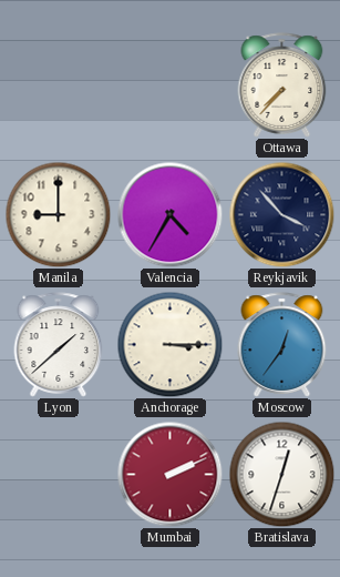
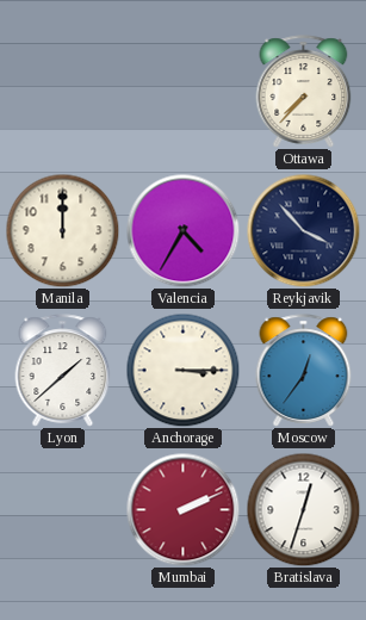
Manila: 9:00 -> 12:00
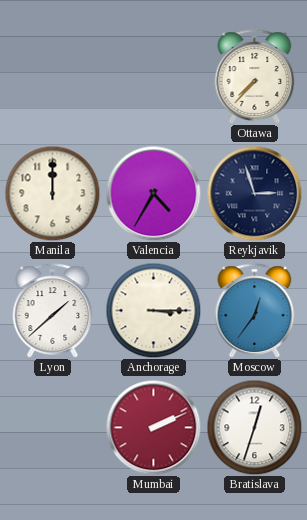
Reykjavik: 3:53 -> 2:57
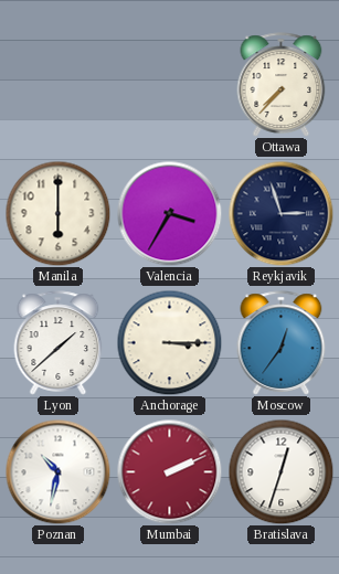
Manila: 12:00 -> 6:00
Valencia: 4:35 -> 3:35
Poznan: none -> 10:32
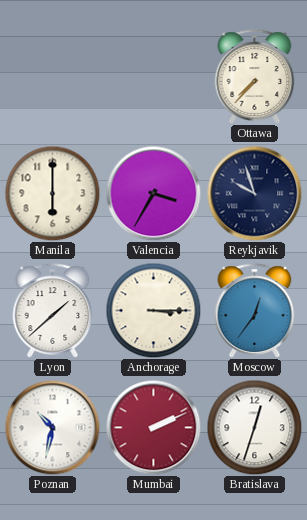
Reykjavik: 2:57 -> 9:57
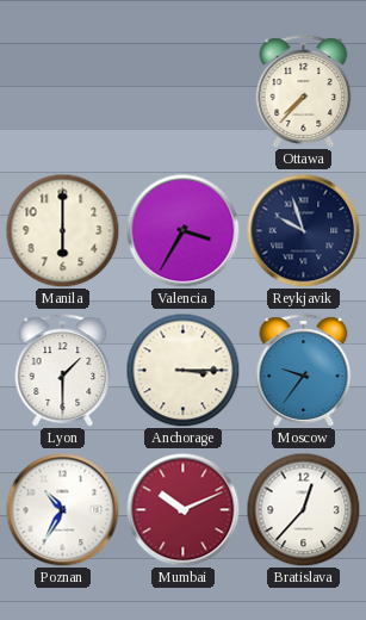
Lyon: 1:38 -> 1:30
Moscow: 12:36 -> 9:36
Poznan: 10:32 -> 10:35
Mumbai: 2:11 -> 10:11
Bratislava: 12:33 -> 12:37
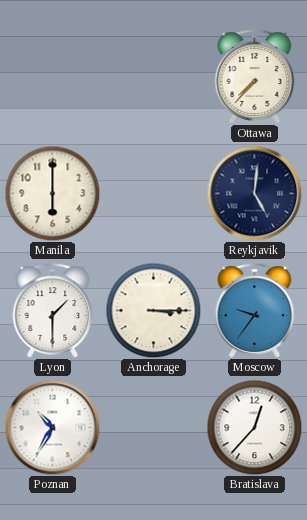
Valencia: 3:35 -> none
Reykjavik: 9:57 -> 5:01
Mumbai: 10:11 -> none
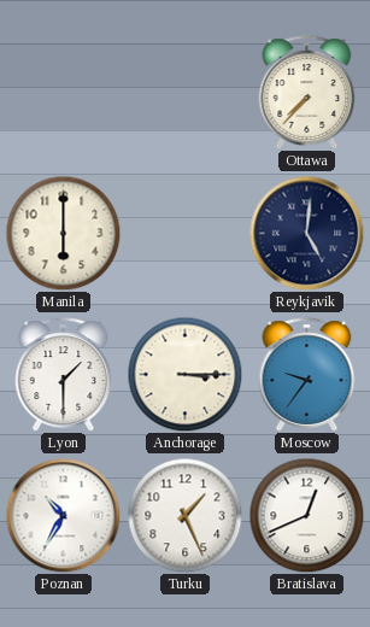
Turku: none -> 1:26
Bratislava: 12:37 -> 12:41
